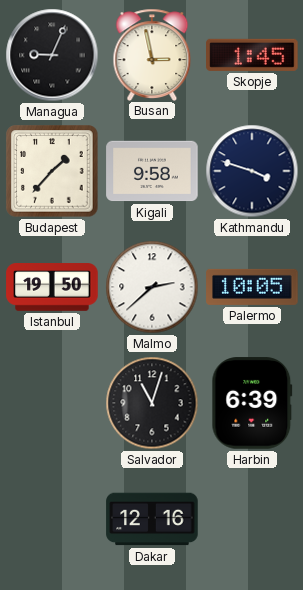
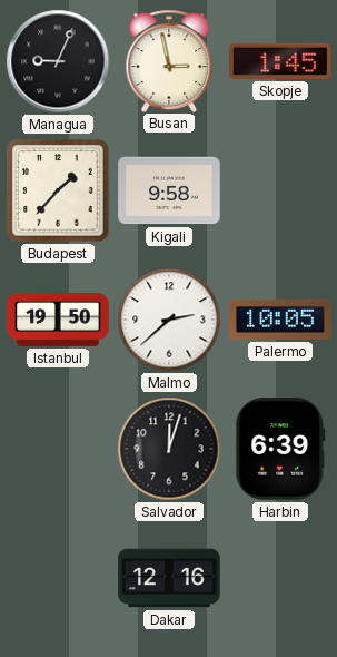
Kathmandu: 3:48 -> none
Salvador: 11:03 -> 12:03
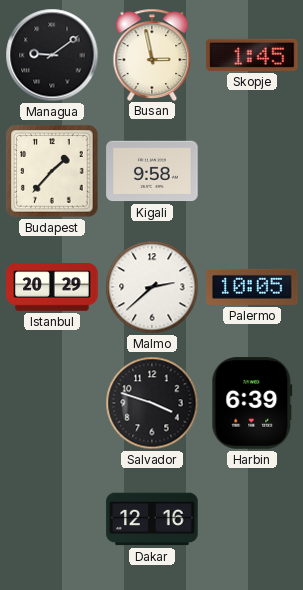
Managua: 9:04 -> 9:09
Istanbul: 19:50 -> 20:29
Salvador: 12:03 -> 3:48
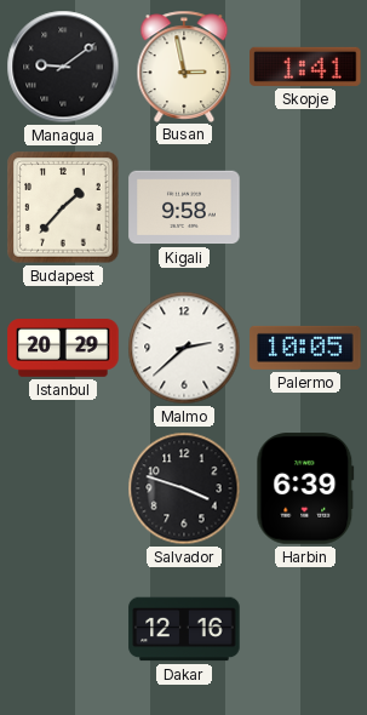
Skopje: 1:45 -> 1:41
